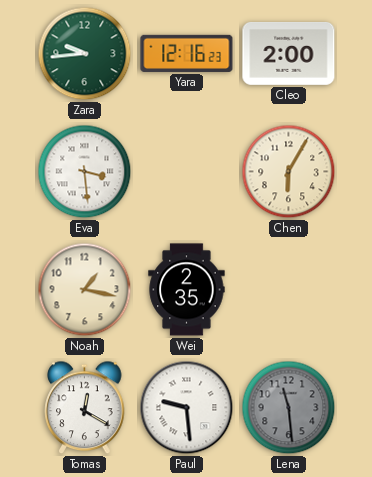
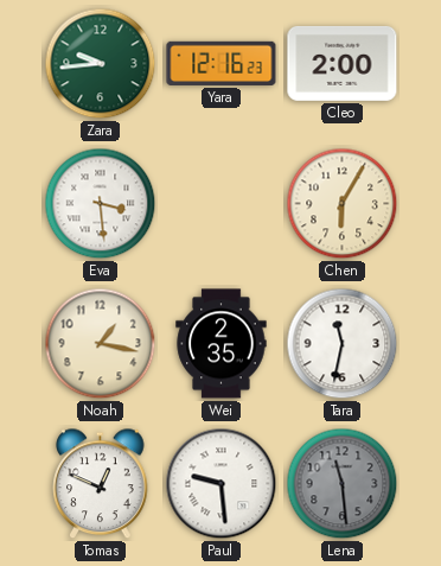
Tara: none -> 11:32
Tomas: 12:20 -> 12:49
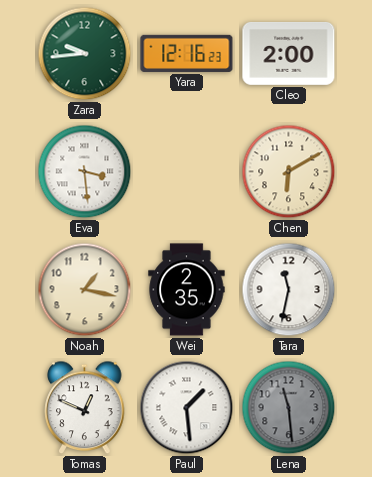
Chen: 6:05 -> 6:10
Paul: 9:29 -> 1:29
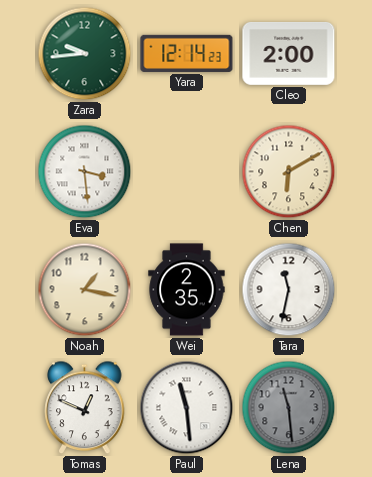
Yara: 12:16 -> 12:14
Paul: 1:29 -> 11:29
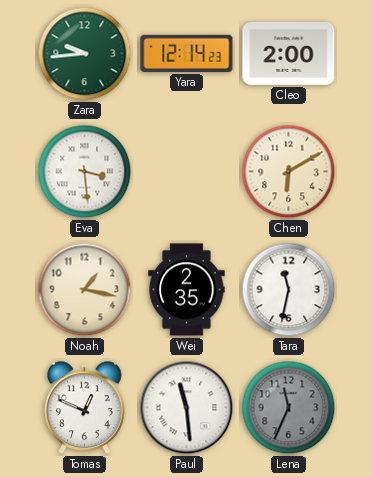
Lena: 11:29 -> 11:34
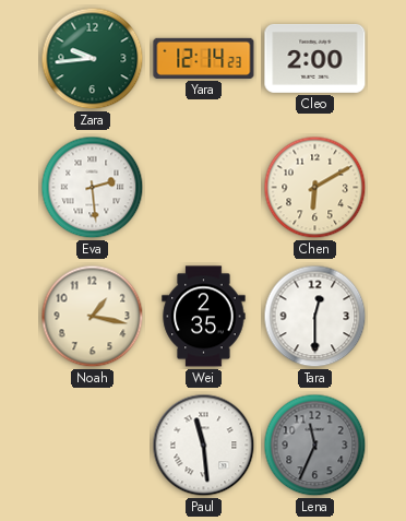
Eva: 3:29 -> 2:29
Tara: 11:32 -> 12:30
Tomas: 12:49 -> none
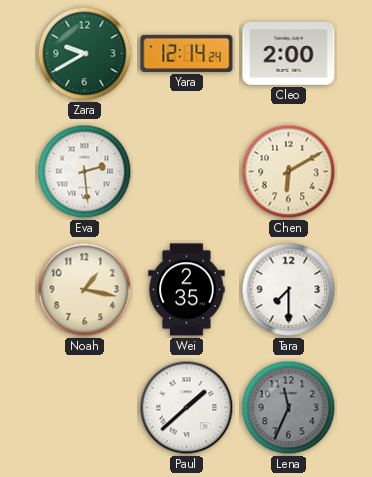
Zara: 9:44 -> 9:40
Yara: 12:14:23 -> 12:14:24
Tara: 12:30 -> 7:30
Paul: 11:29 -> 1:38
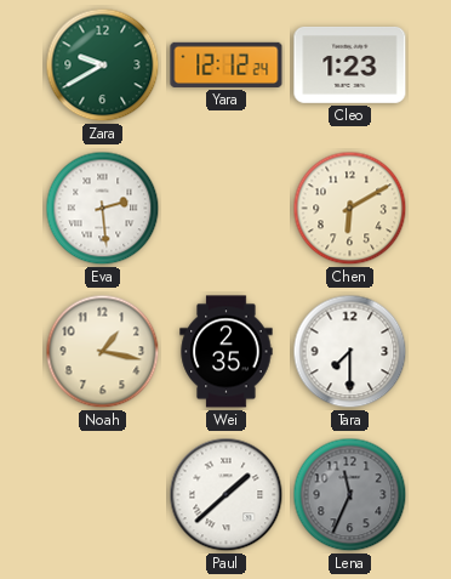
Yara: 12:14 -> 12:12
Cleo: 2:00 -> 1:23
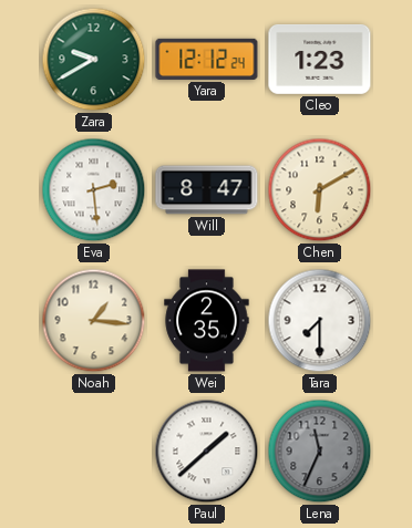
Will: none -> 8:47
Noah: 1:17 -> 1:16
